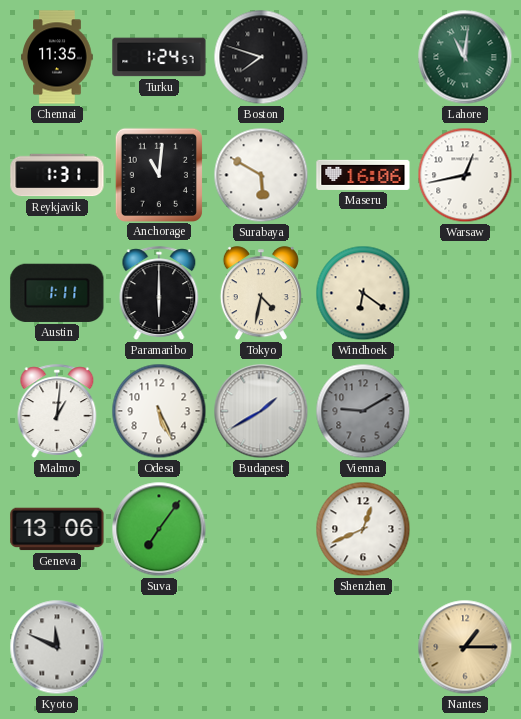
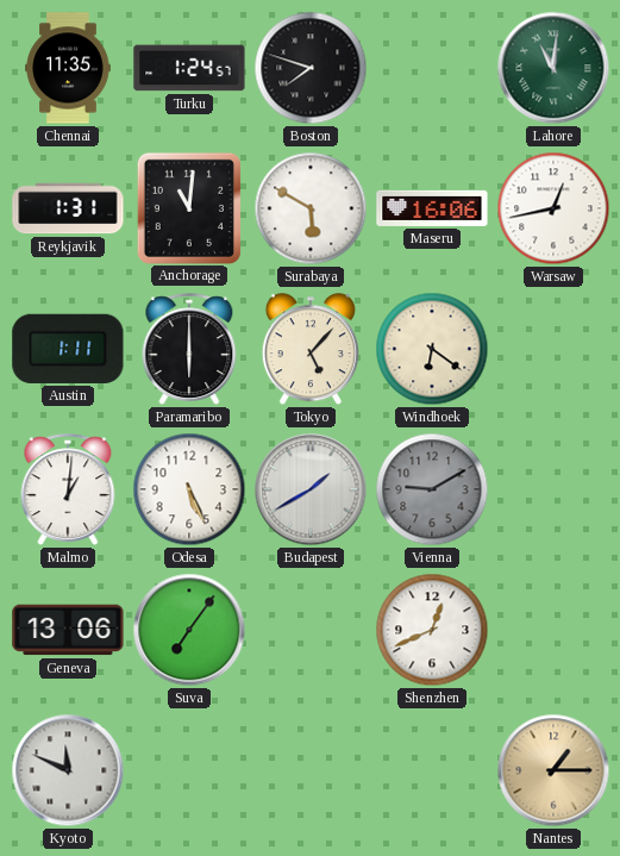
Tokyo: 4:32 -> 5:07
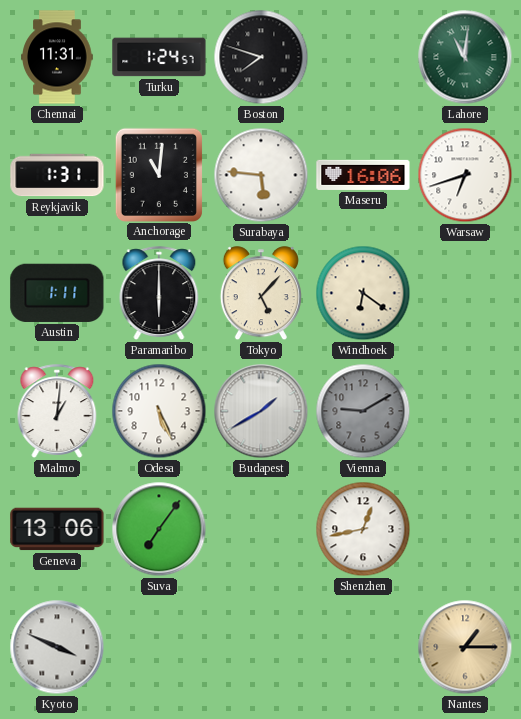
Chennai: 11:35 -> 11:31
Surabaya: 5:50 -> 5:46
Warsaw: 12:43 -> 6:42
Shenzhen: 12:41 -> 12:43
Kyoto: 11:49 -> 3:49
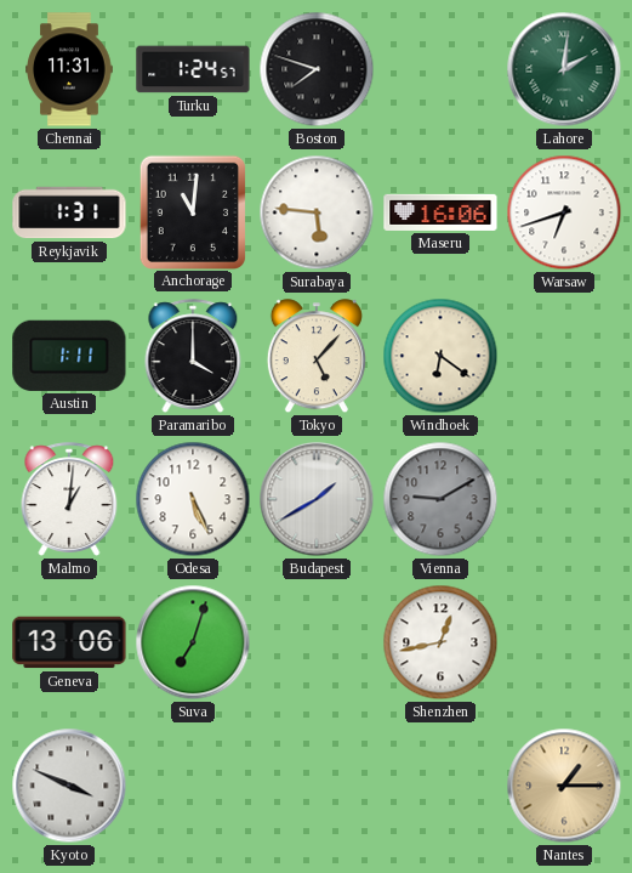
Lahore: 11:01 -> 2:01
Paramaribo: 6:00 -> 4:00
Suva: 7:06 -> 7:03
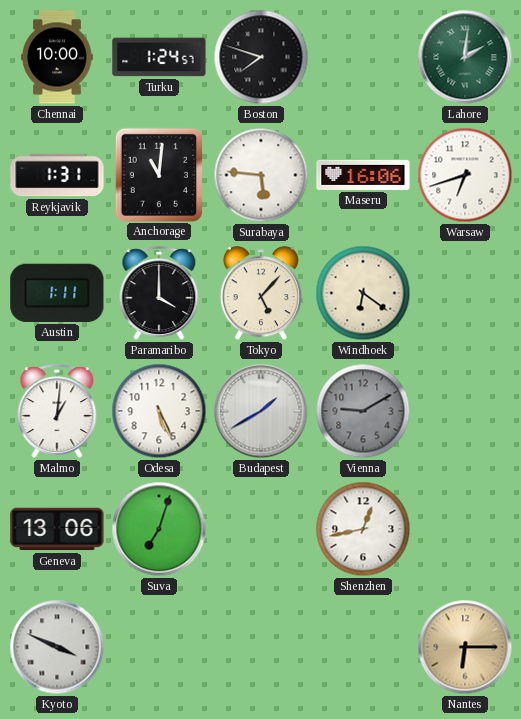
Chennai: 11:31 -> 10:00
Nantes: 1:15 -> 6:15
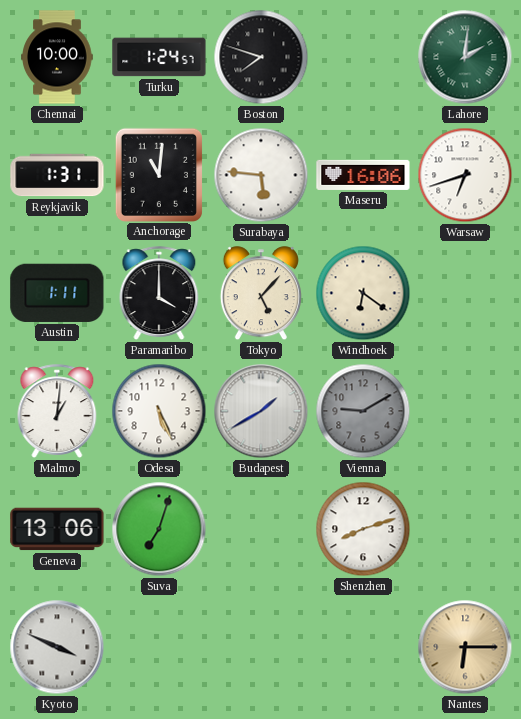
Shenzhen: 12:43 -> 8:12
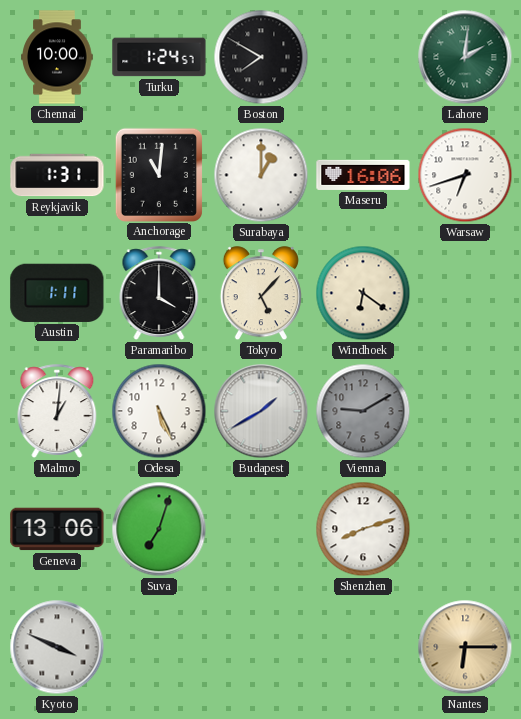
Boston: 7:48 -> 7:50
Surabaya: 5:46 -> 1:00
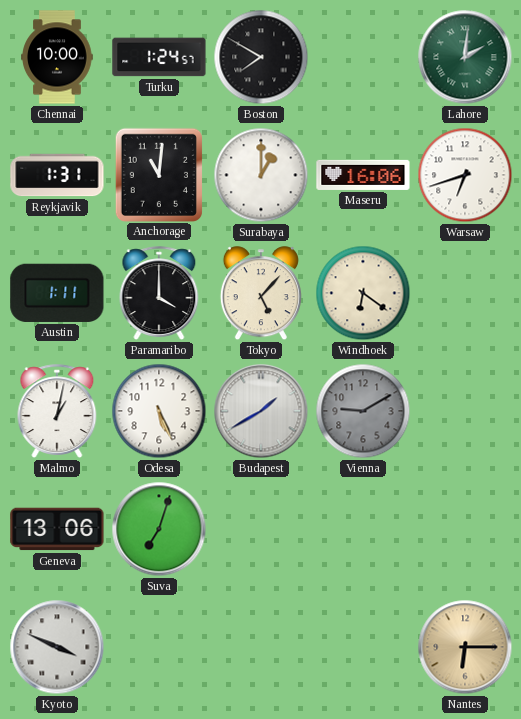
Malmo: 1:01 -> 1:02
Shenzhen: 8:12 -> none
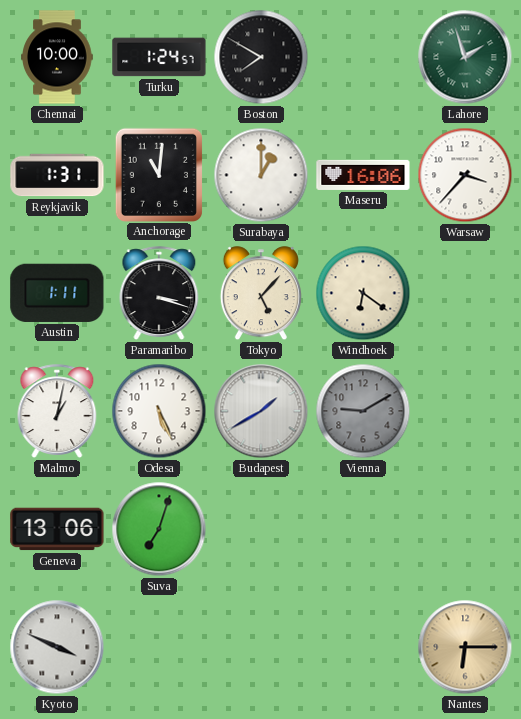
Lahore: 2:01 -> 1:57
Warsaw: 6:42 -> 3:37
Paramaribo: 4:00 -> 3:18
